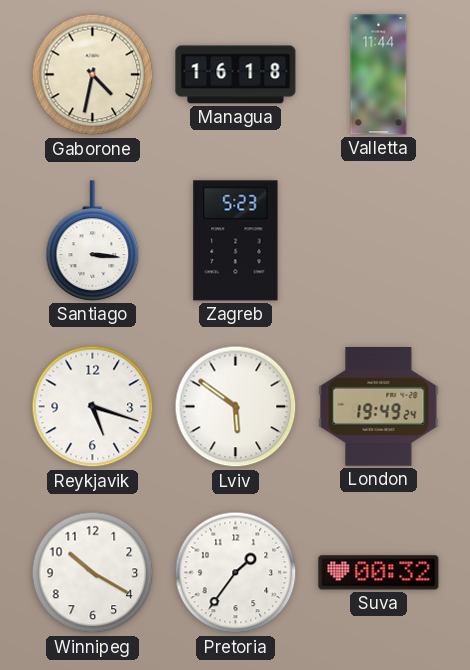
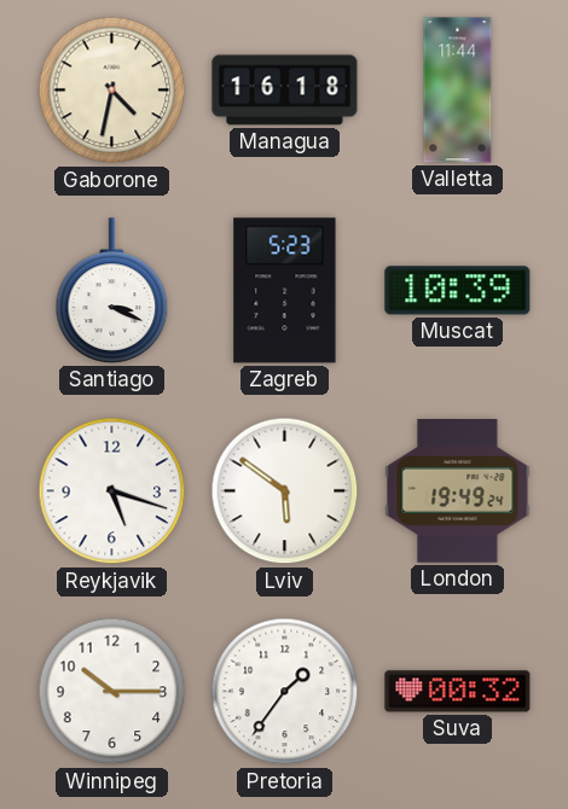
Santiago: 3:16 -> 3:19
Muscat: none -> 10:39
Winnipeg: 10:20 -> 10:15
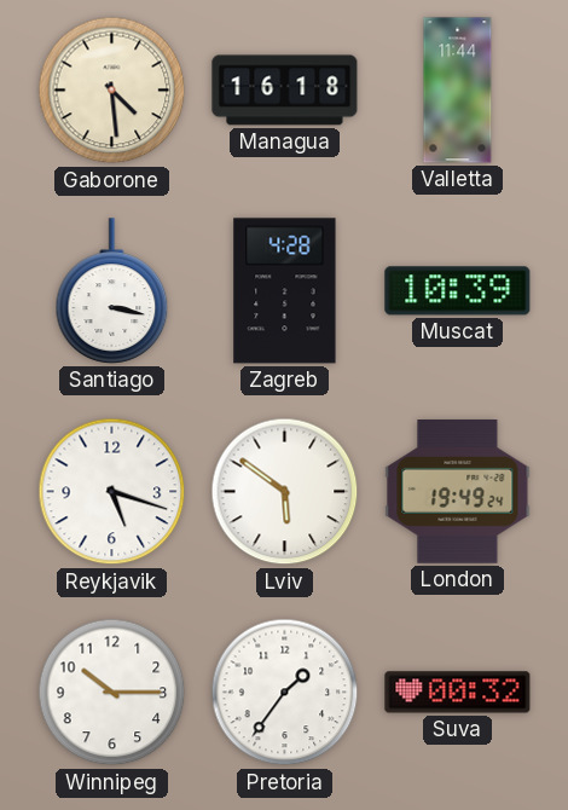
Gaborone: 4:32 -> 4:29
Santiago: 3:19 -> 3:17
Zagreb: 5:23 -> 4:28
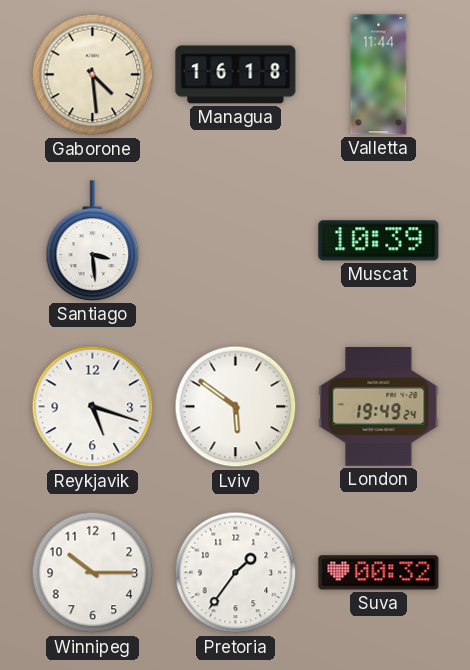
Santiago: 3:17 -> 3:29
Zagreb: 4:28 -> none
